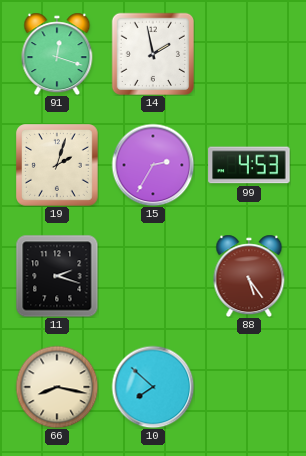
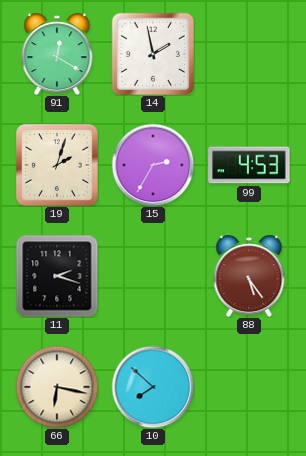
91: 12:18 -> 12:20
66: 8:17 -> 6:17
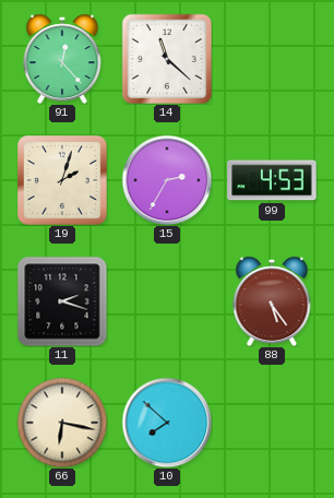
91: 12:20 -> 12:23
14: 1:58 -> 11:22
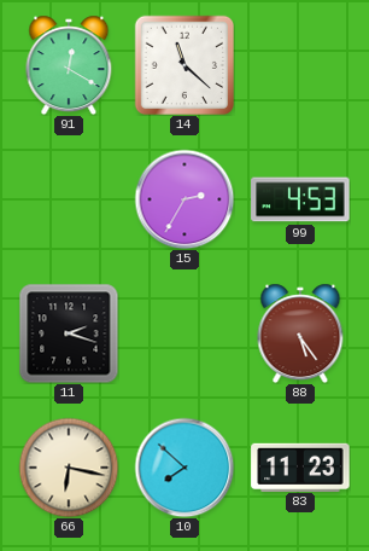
91: 12:23 -> 12:20
19: 2:03 -> none
83: none -> 11:23
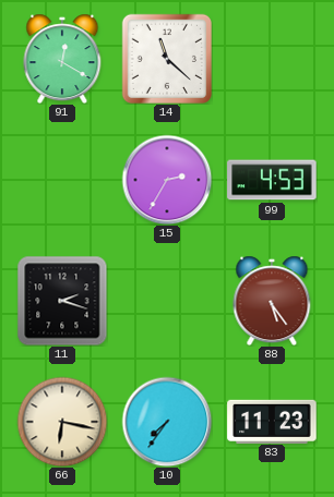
10: 7:52 -> 7:36
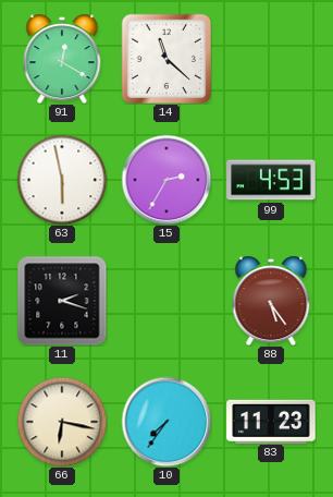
63: none -> 5:58
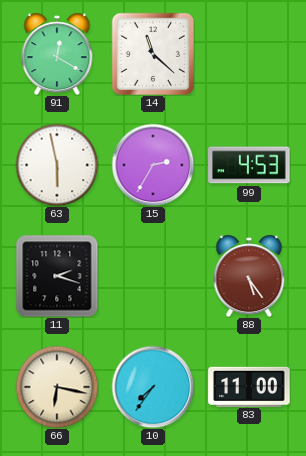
83: 11:23 -> 11:00
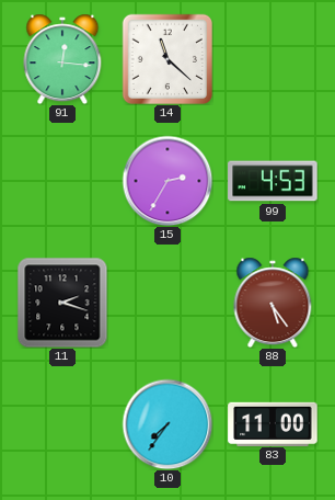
91: 12:20 -> 12:16
63: 5:58 -> none
66: 6:17 -> none
